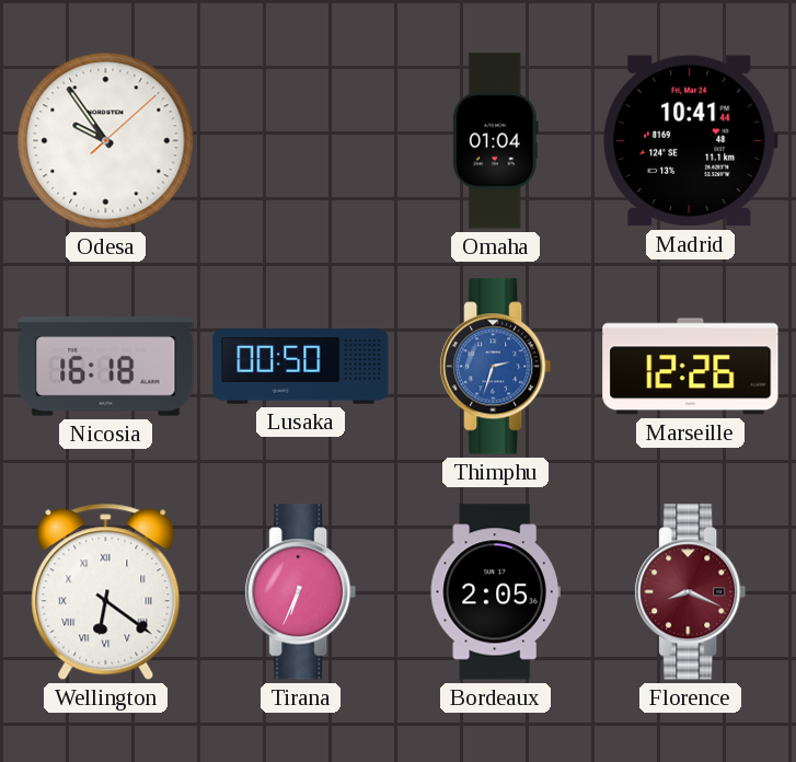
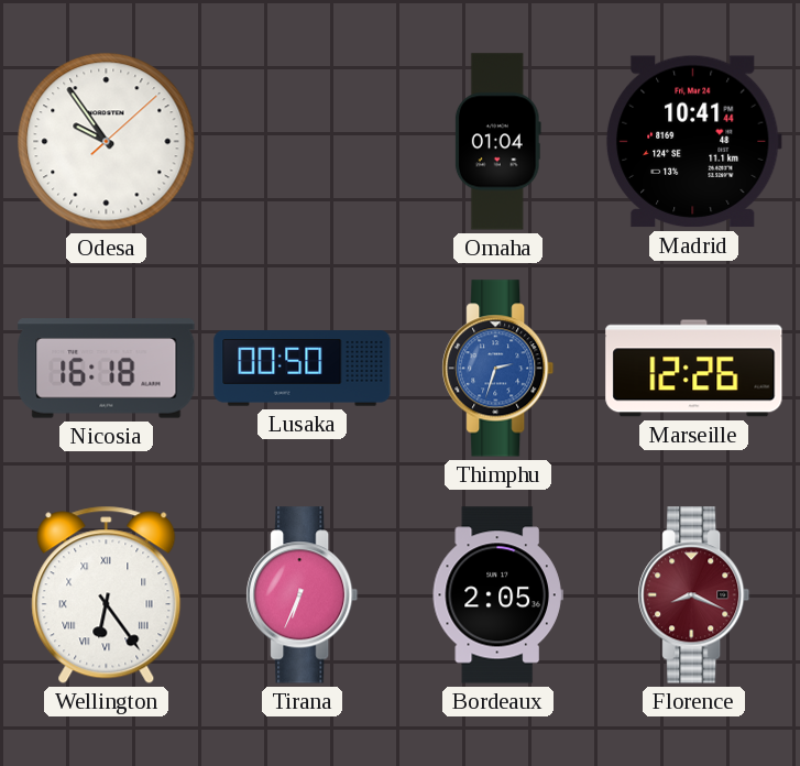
Wellington: 6:21 -> 6:24
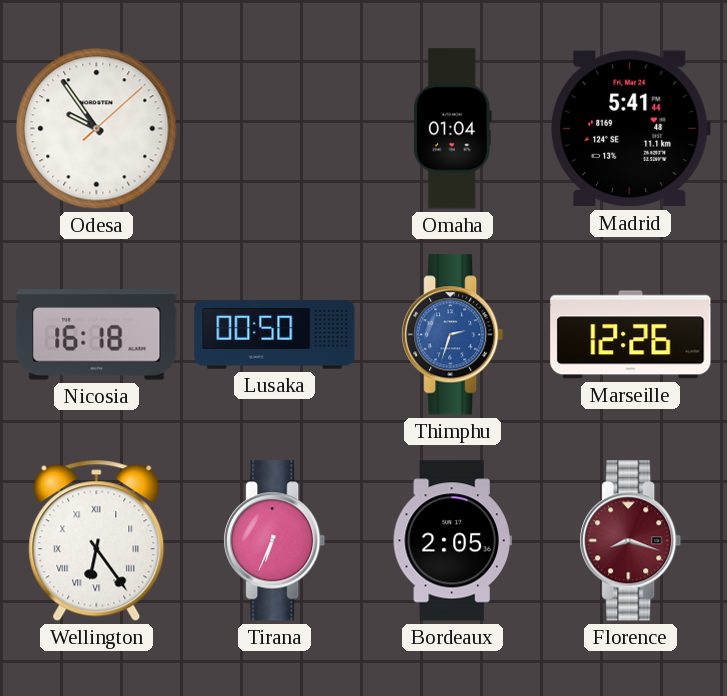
Madrid: 10:41 -> 5:41
Florence: 8:19 -> 8:18
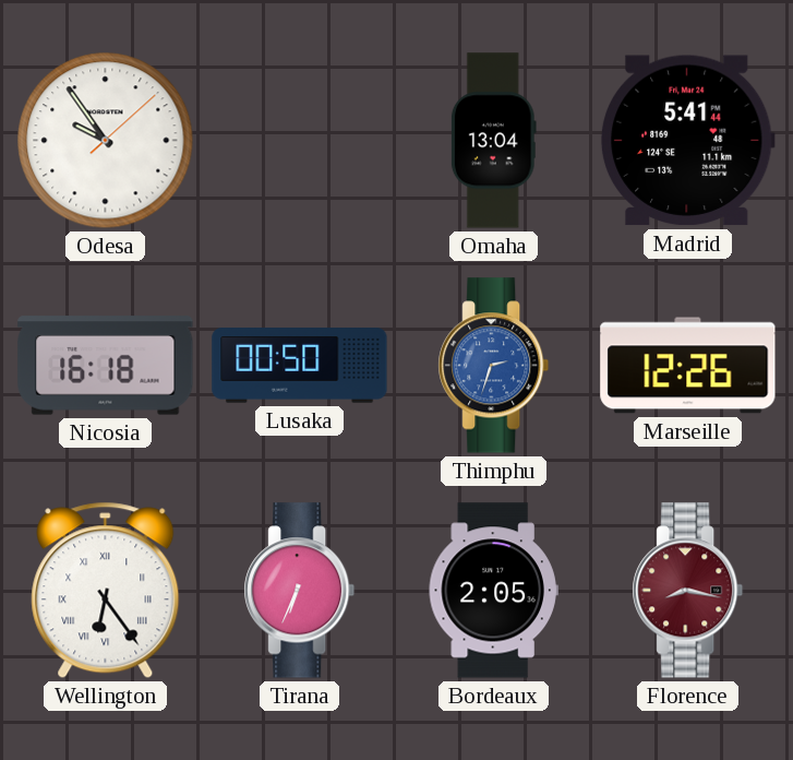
Omaha: 01:04 -> 13:04
Florence: 8:18 -> 8:17
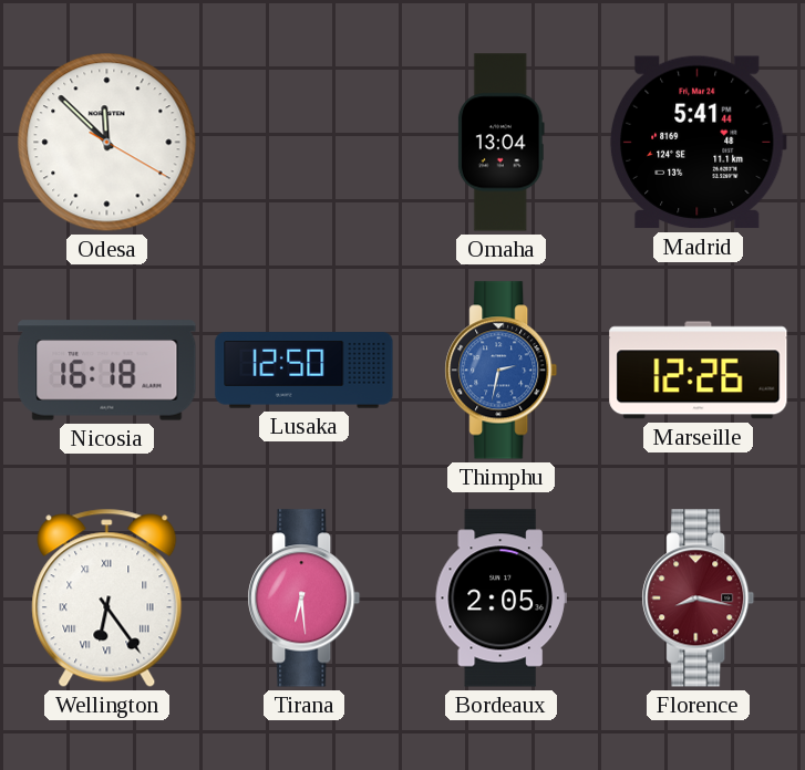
Odesa: 9:54 -> 11:52
Lusaka: 00:50 -> 12:50
Thimphu: 2:33 -> 2:32
Tirana: 6:34 -> 6:29
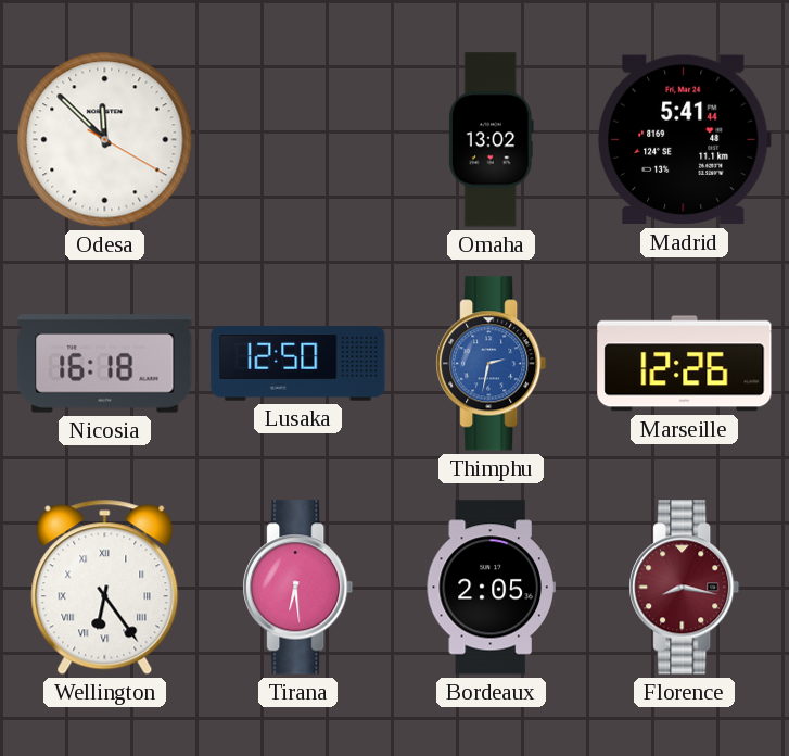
Omaha: 13:04 -> 13:02
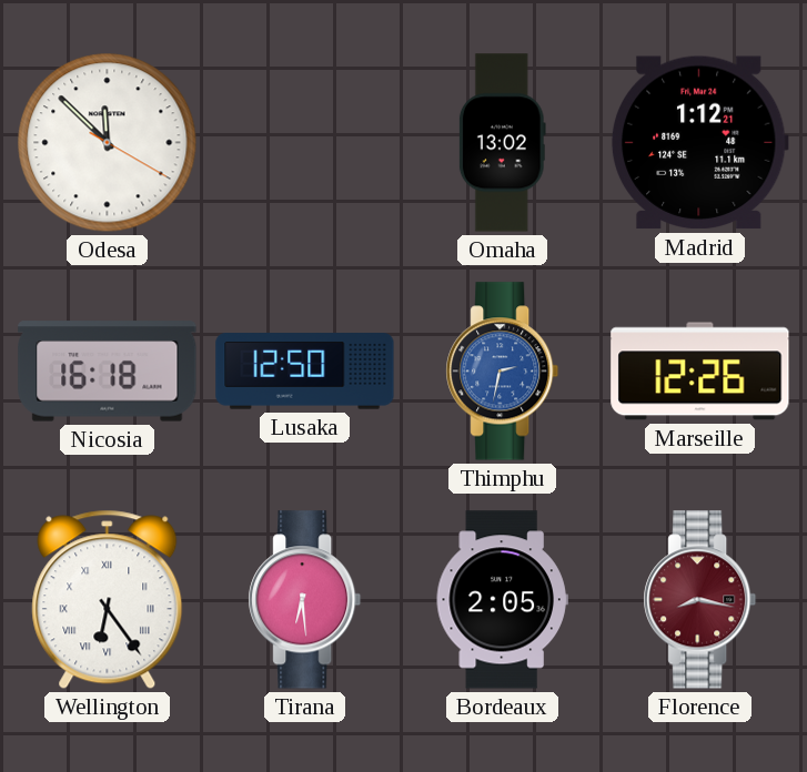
Madrid: 5:41 -> 1:12
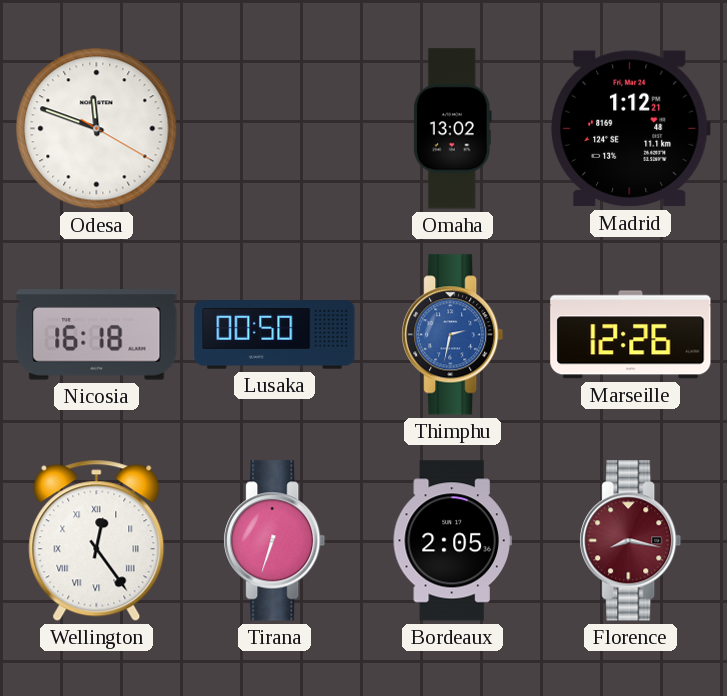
Odesa: 11:52 -> 11:48
Lusaka: 12:50 -> 00:50
Wellington: 6:24 -> 12:24
Tirana: 6:29 -> 6:33
